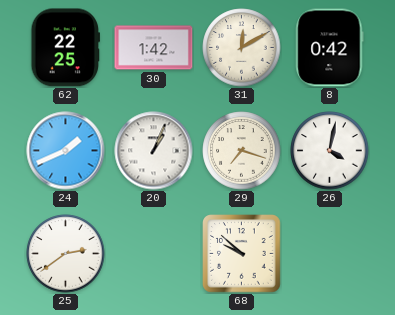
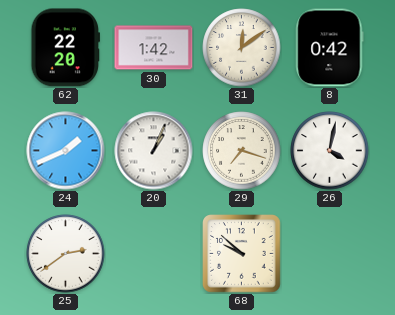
62: 22:25 -> 22:20
31: 12:10 -> 12:09
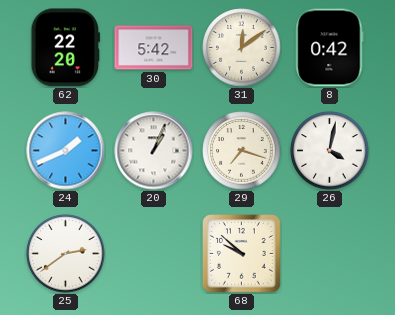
30: 1:42 -> 5:42
